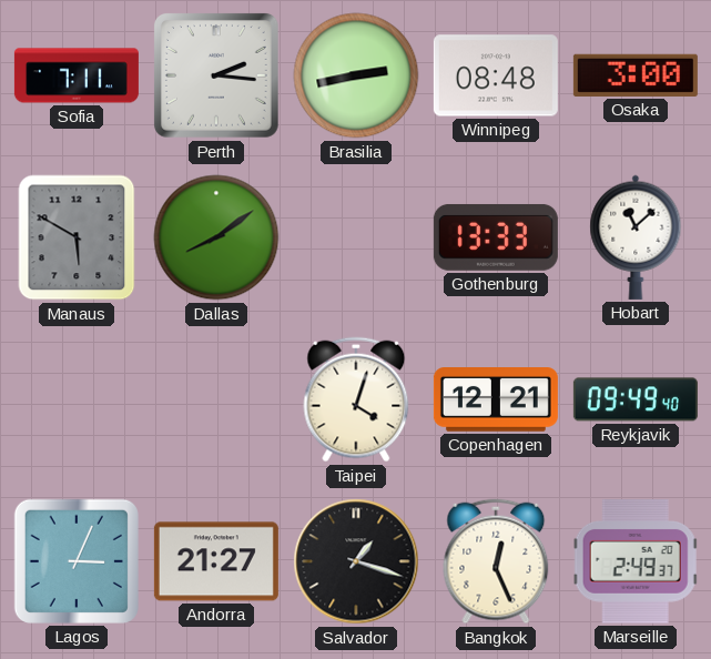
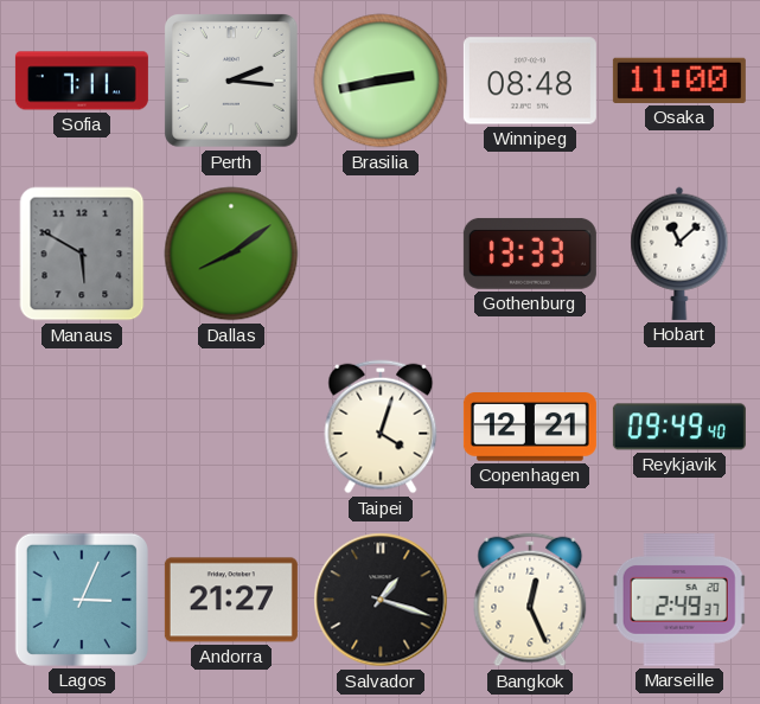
Osaka: 3:00 -> 11:00
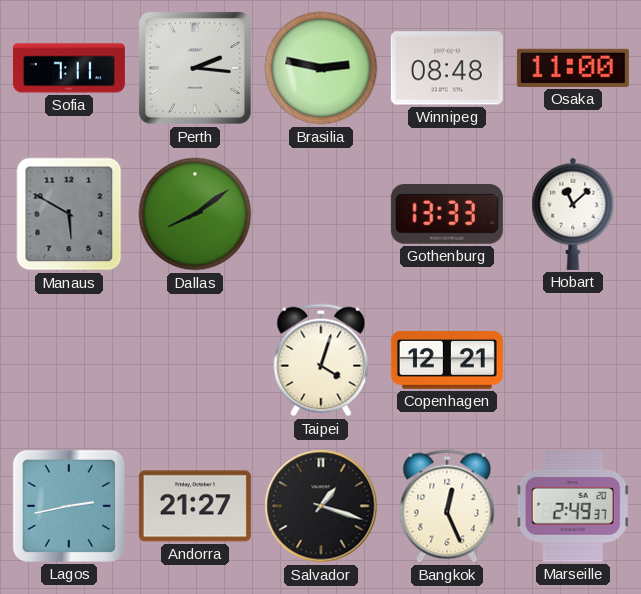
Brasilia: 2:43 -> 2:47
Reykjavik: 09:49 -> none
Lagos: 3:04 -> 2:43
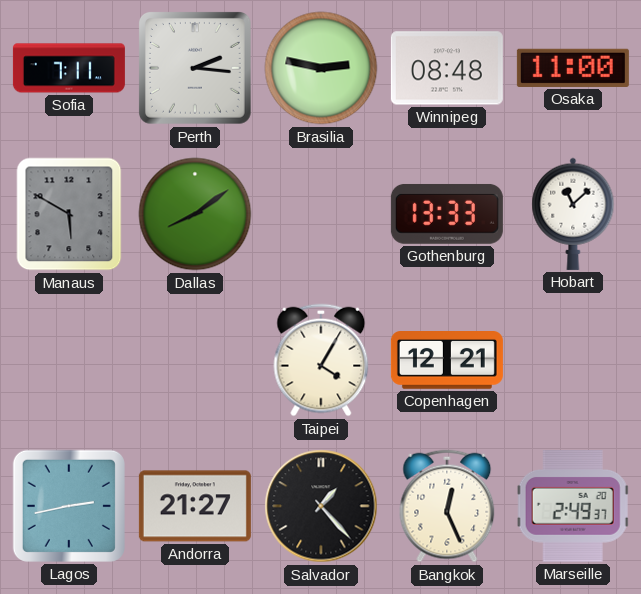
Taipei: 4:03 -> 4:05
Salvador: 1:18 -> 1:23
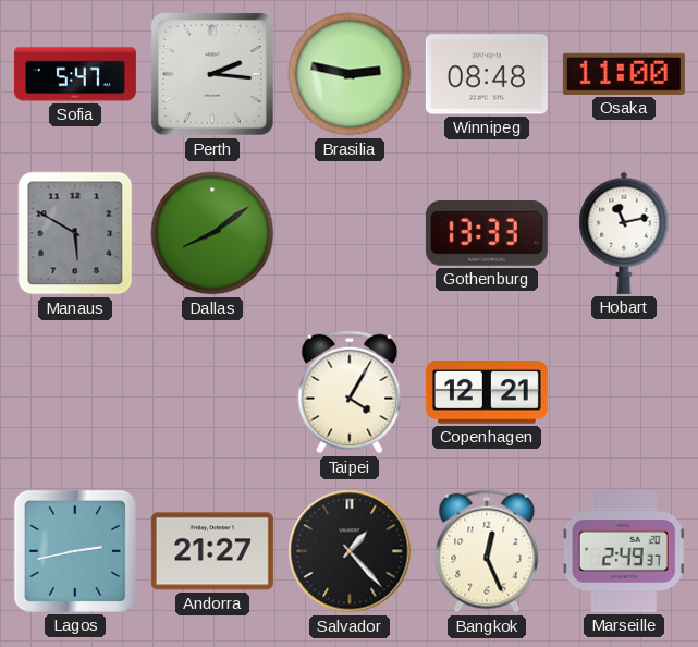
Sofia: 7:11 -> 5:47
Hobart: 11:08 -> 11:13
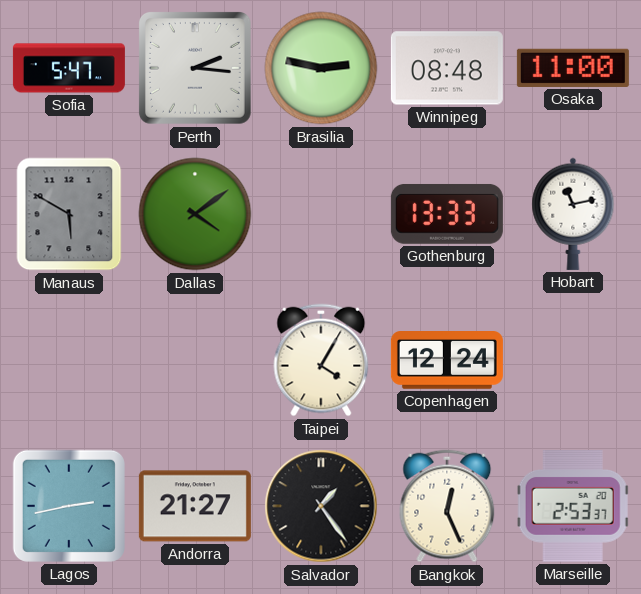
Dallas: 8:09 -> 4:09
Copenhagen: 12:21 -> 12:24
Salvador: 1:23 -> 1:24
Marseille: 2:49 -> 2:53
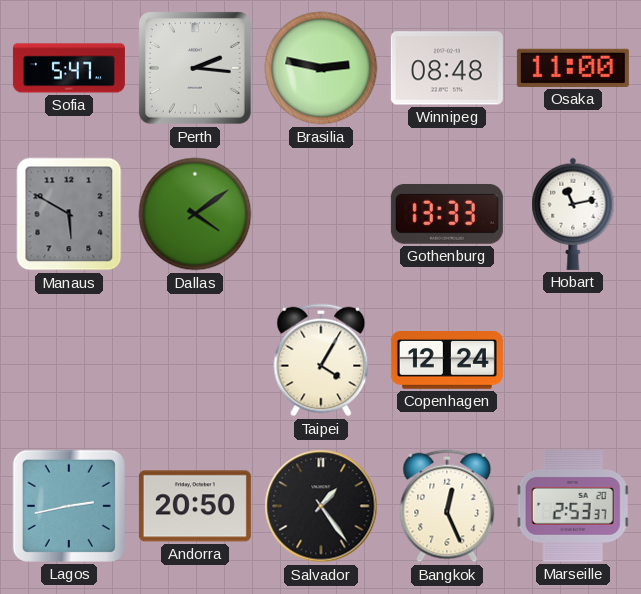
Andorra: 21:27 -> 20:50
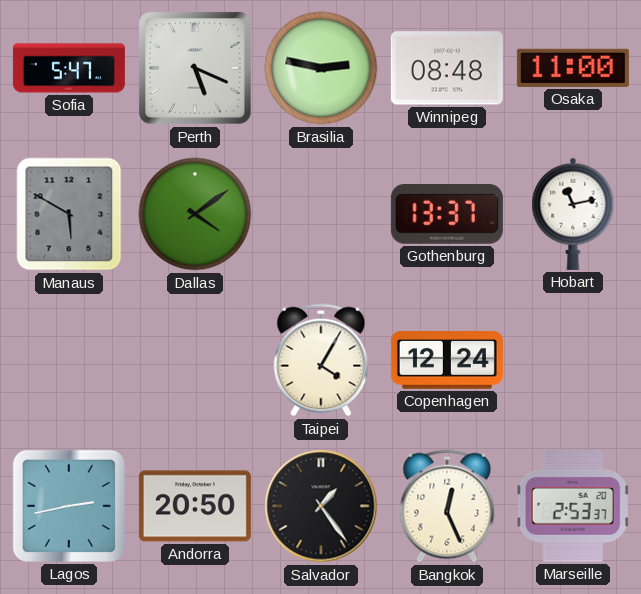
Perth: 2:16 -> 5:19
Gothenburg: 13:33 -> 13:37
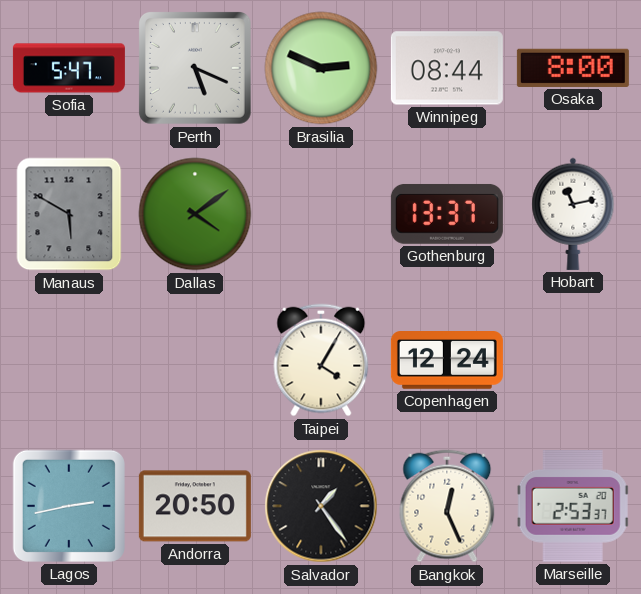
Brasilia: 2:47 -> 2:49
Winnipeg: 08:48 -> 08:44
Osaka: 11:00 -> 8:00
